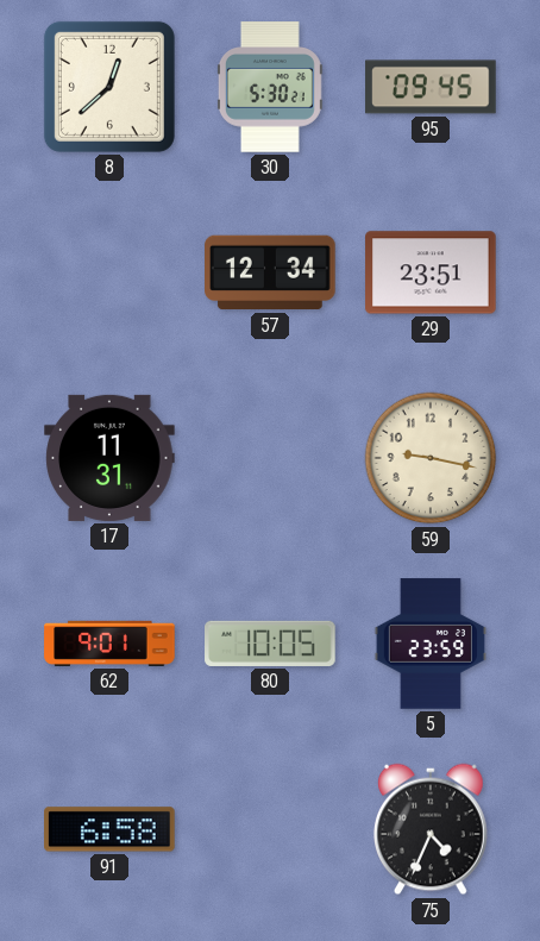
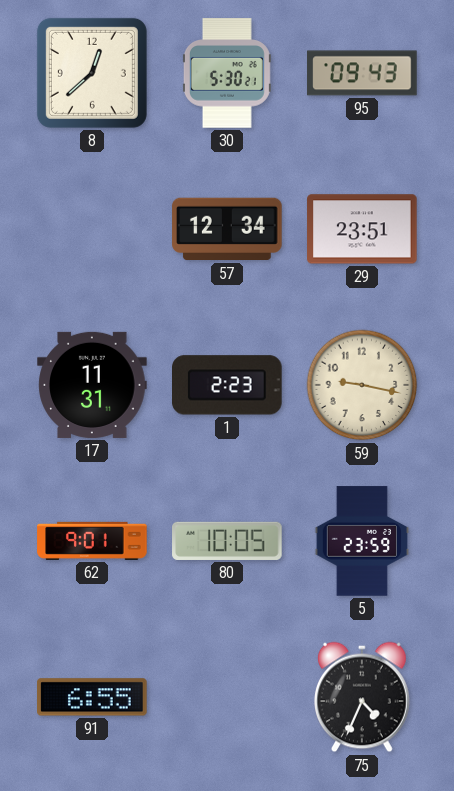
95: 09:45 -> 09:43
1: none -> 2:23
91: 6:58 -> 6:55
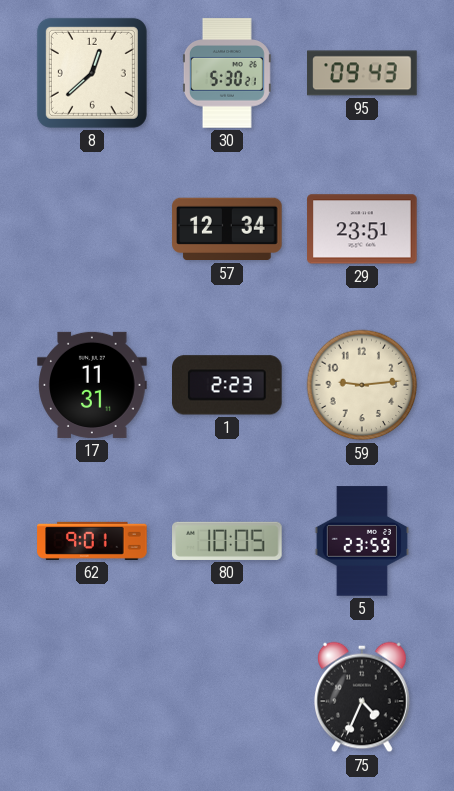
59: 9:17 -> 9:14
91: 6:55 -> none
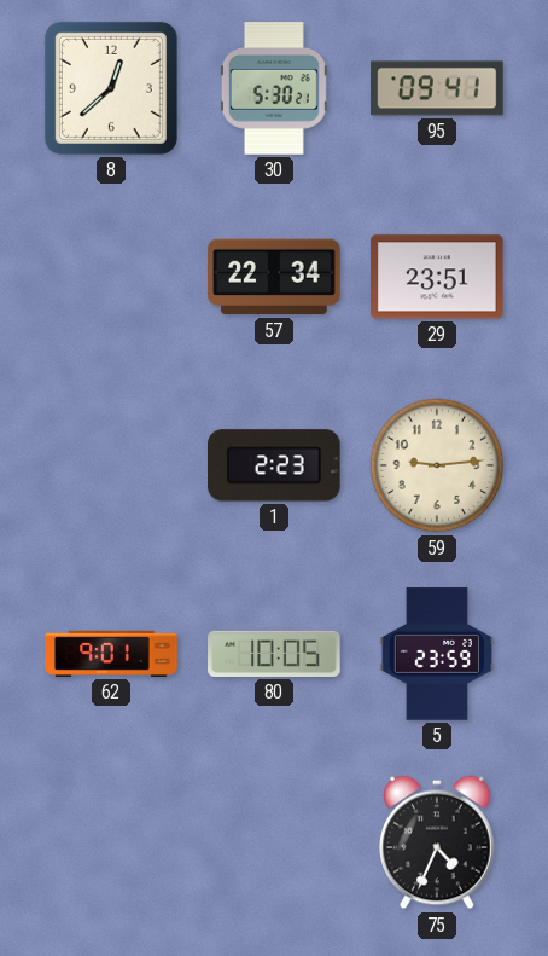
95: 09:43 -> 09:41
57: 12:34 -> 22:34
17: 11:31 -> none
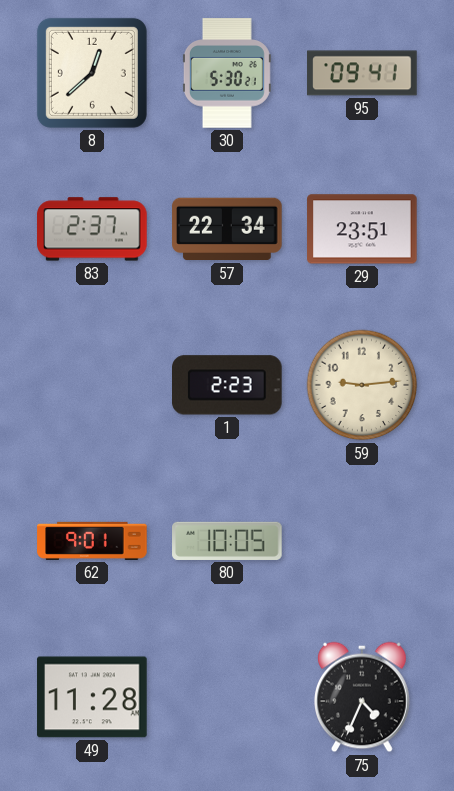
83: none -> 2:37
5: 23:59 -> none
49: none -> 11:28
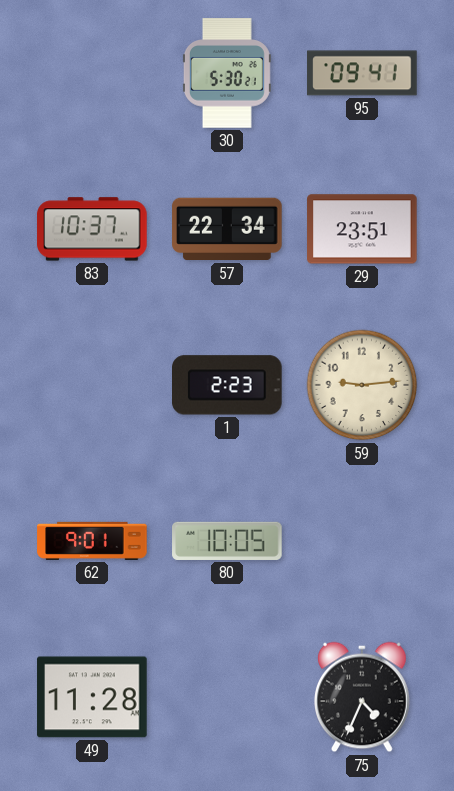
8: 12:38 -> none
83: 2:37 -> 10:37
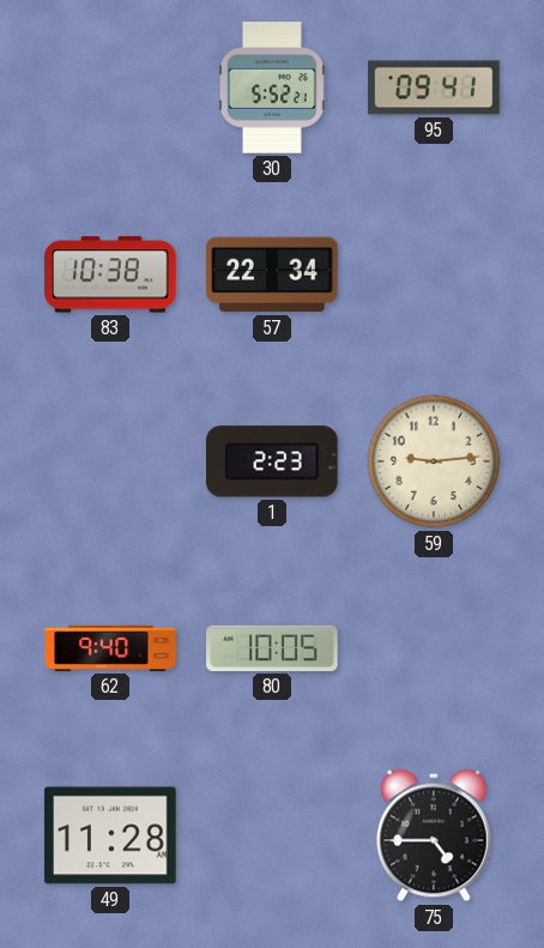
30: 5:30 -> 5:52
83: 10:37 -> 10:38
29: 23:51 -> none
62: 9:01 -> 9:40
75: 4:34 -> 4:45
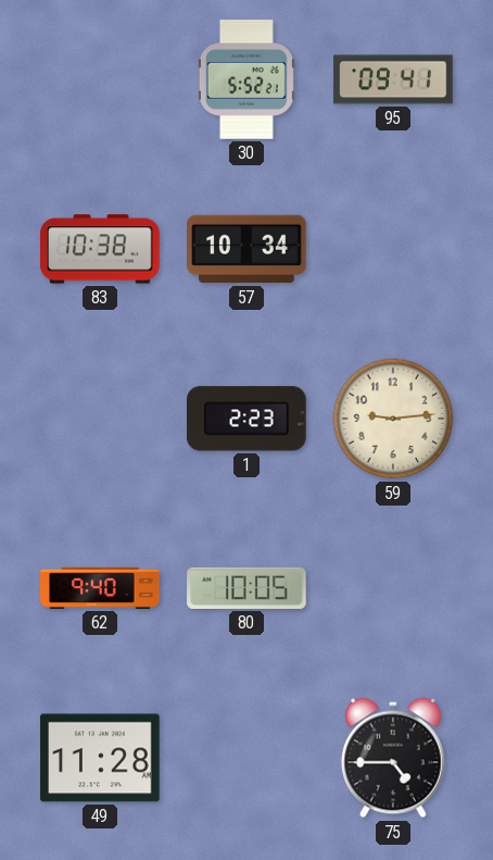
57: 22:34 -> 10:34
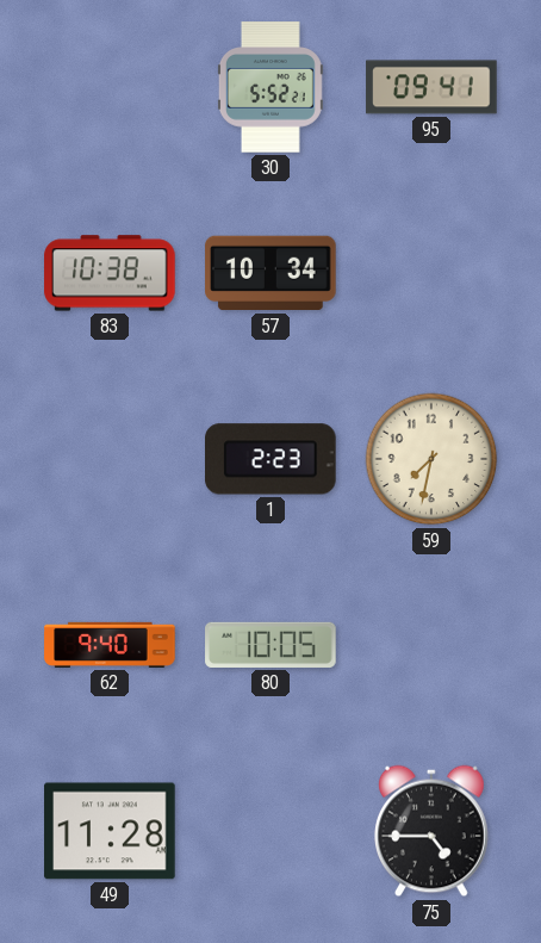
59: 9:14 -> 7:32
